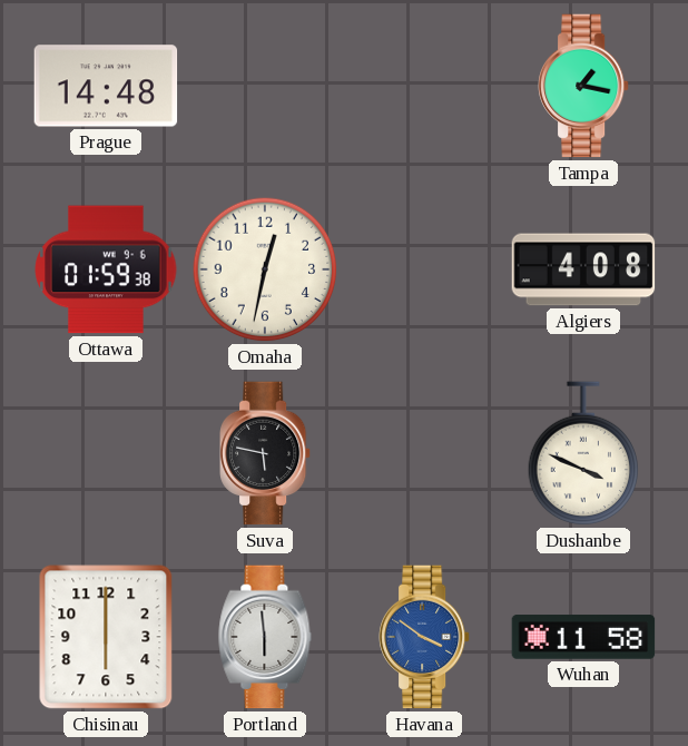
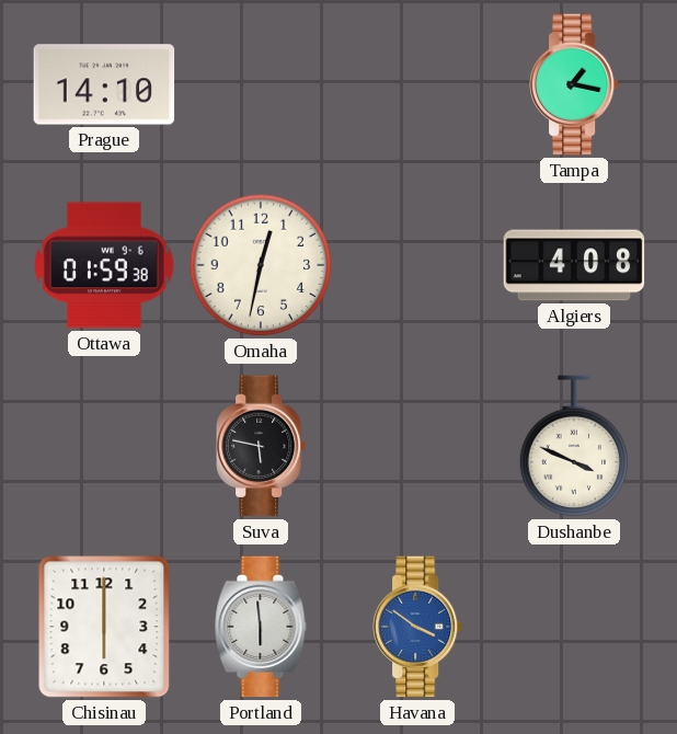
Prague: 14:48 -> 14:10
Wuhan: 11:58 -> none
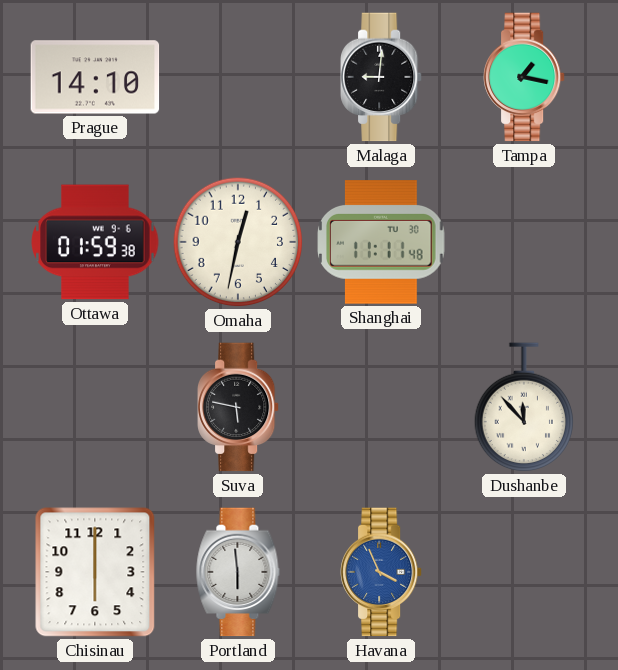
Malaga: none -> 9:01
Shanghai: none -> 11:11
Algiers: 4:08 -> none
Dushanbe: 3:49 -> 11:53
Havana: 3:51 -> 3:56
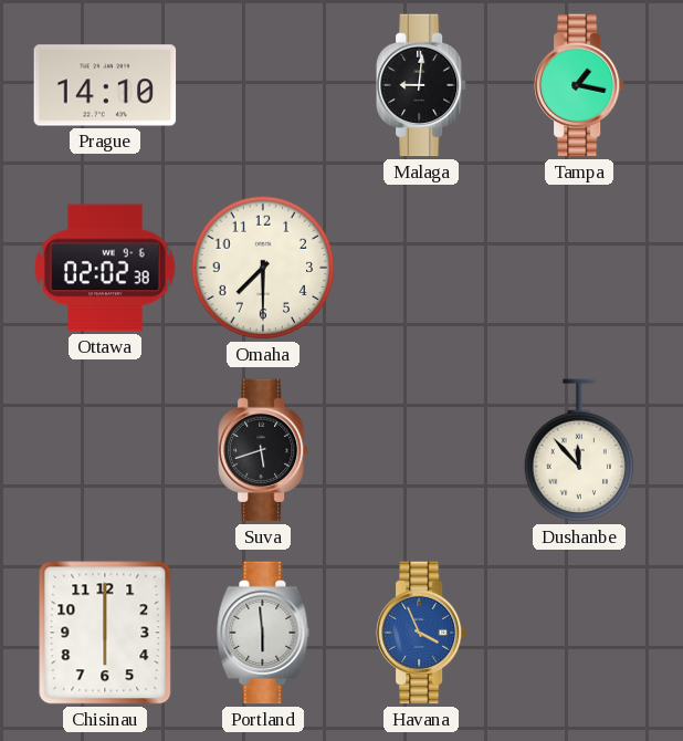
Ottawa: 01:59 -> 02:02
Omaha: 12:32 -> 7:30
Shanghai: 11:11 -> none
Suva: 5:47 -> 5:42
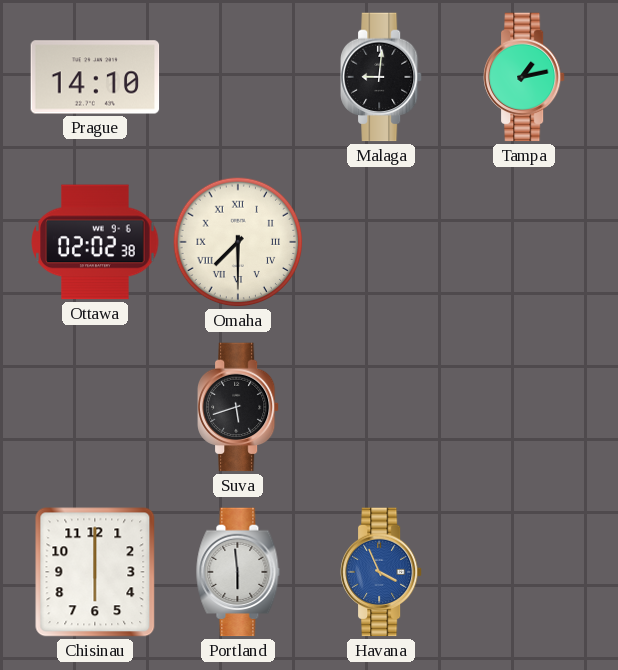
Tampa: 1:17 -> 1:13
Omaha numerals: Arabic -> Roman
Dushanbe: 11:53 -> none
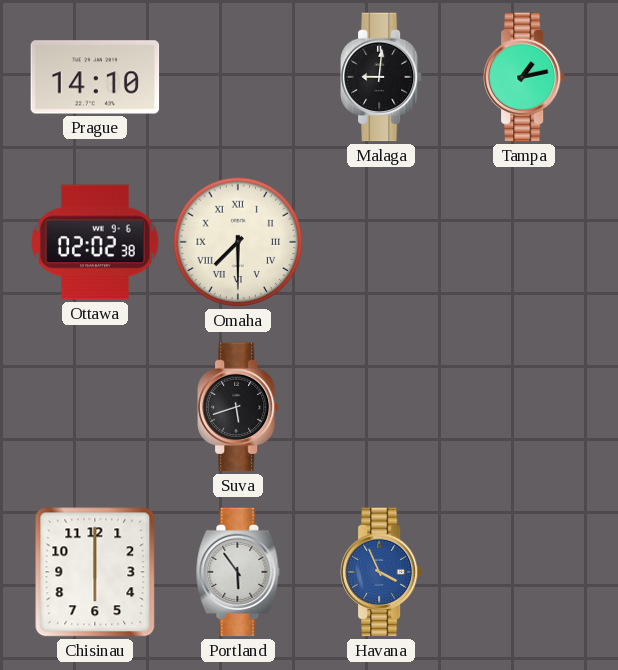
Portland: 5:59 -> 5:54
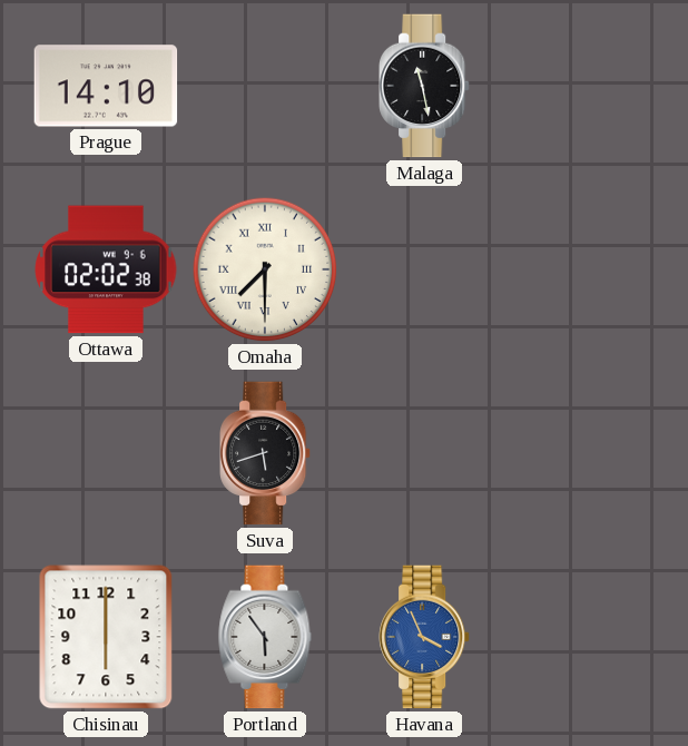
Malaga: 9:01 -> 11:28
Tampa: 1:13 -> none
